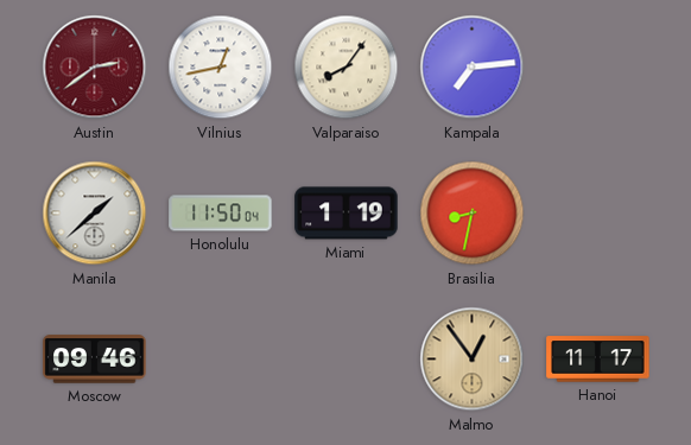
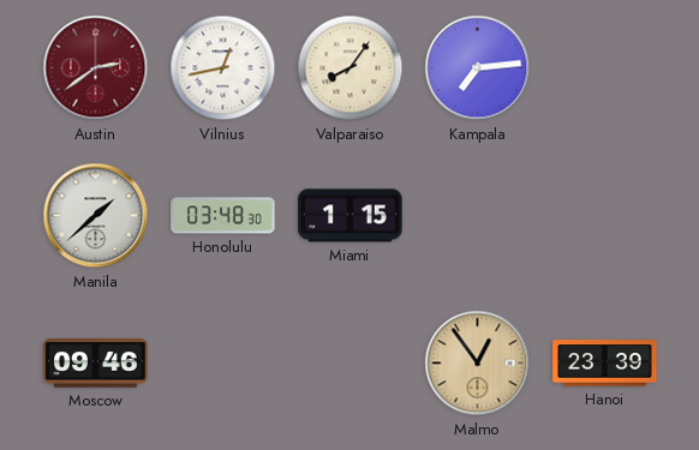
Honolulu: 11:50 -> 03:48
Miami: 1:19 -> 1:15
Brasilia: 8:32 -> none
Hanoi: 11:17 -> 23:39
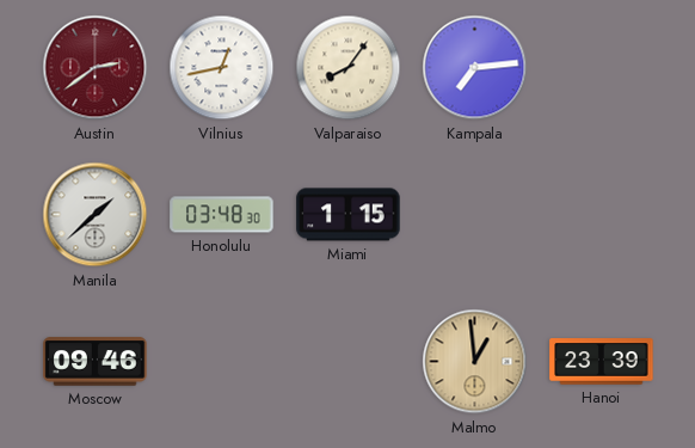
Malmo: 12:54 -> 12:59
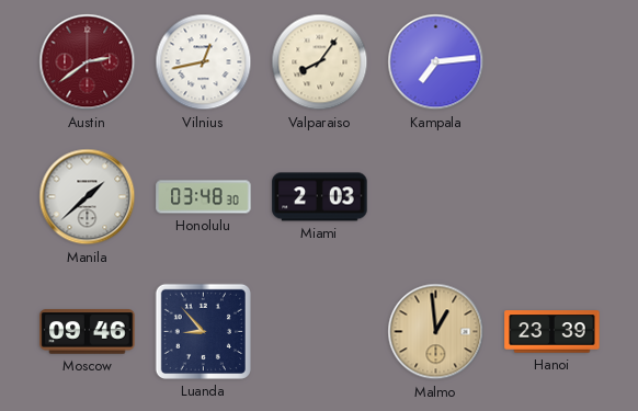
Miami: 1:15 -> 2:03
Luanda: none -> 8:53
